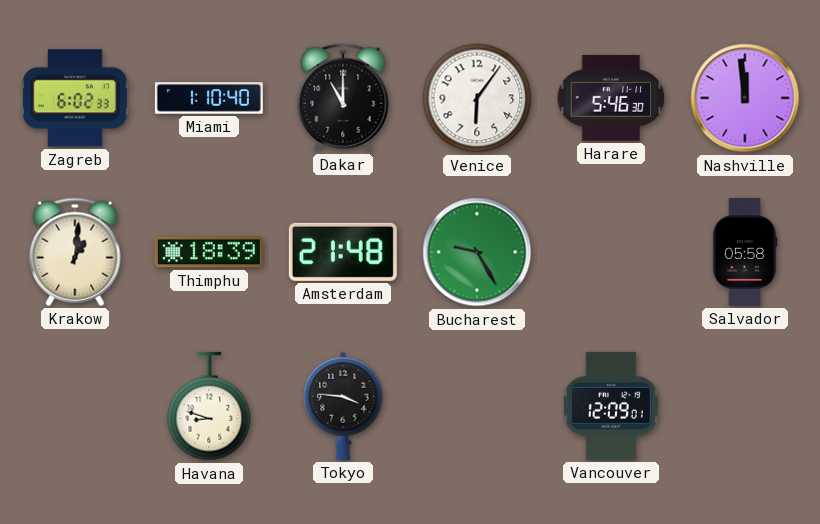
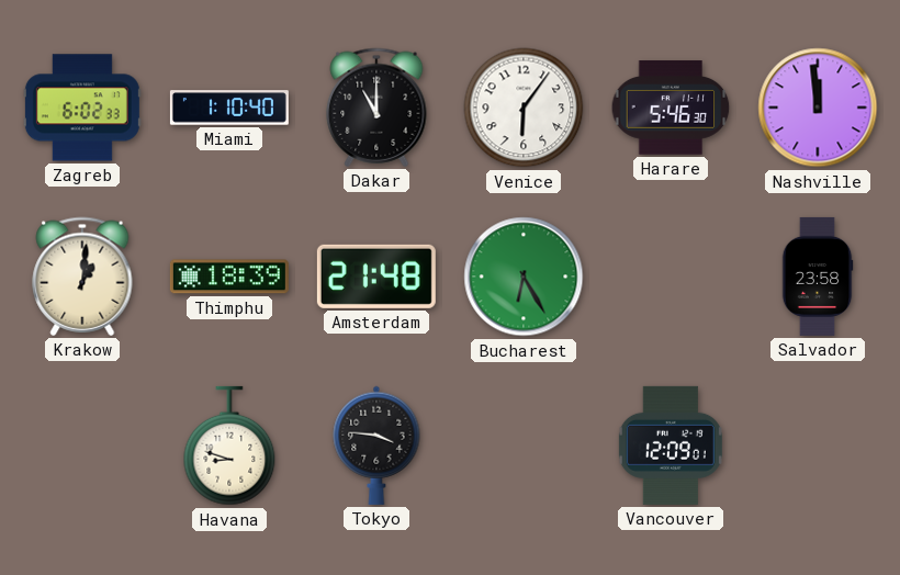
Bucharest: 9:25 -> 6:25
Salvador: 05:58 -> 23:58
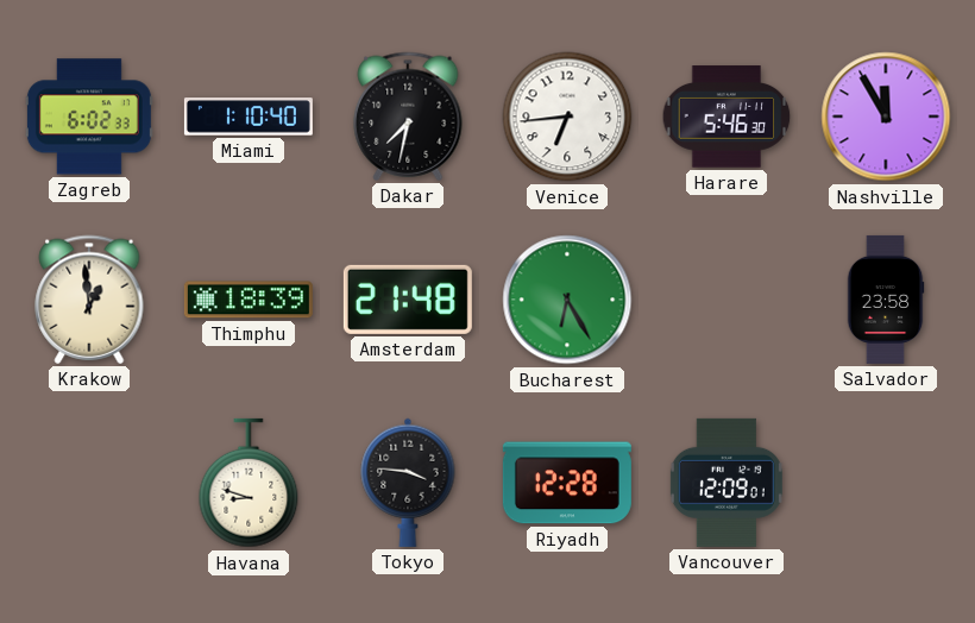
Dakar: 11:00 -> 7:32
Venice: 6:06 -> 6:44
Nashville: 11:59 -> 11:55
Krakow: 1:01 -> 12:59
Riyadh: none -> 12:28
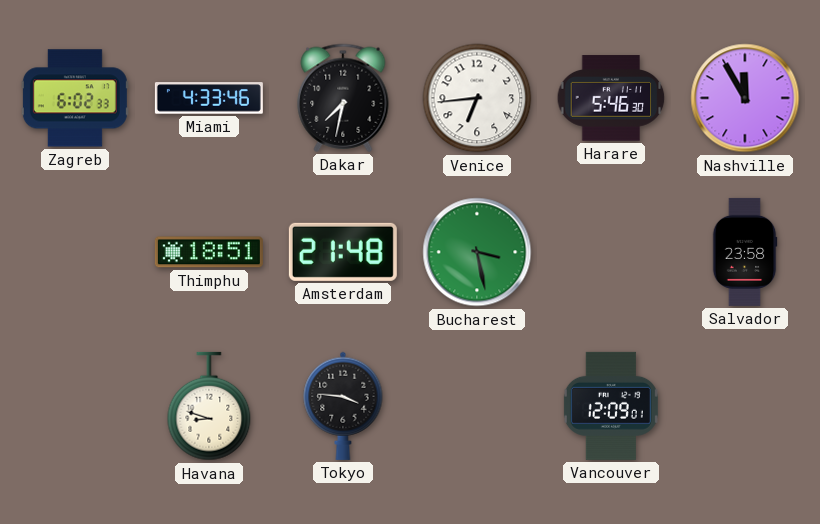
Miami: 1:10 -> 4:33
Krakow: 12:59 -> none
Thimphu: 18:39 -> 18:51
Bucharest: 6:25 -> 3:28
Riyadh: 12:28 -> none
